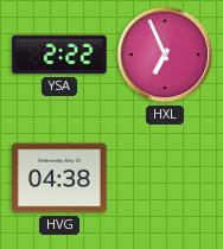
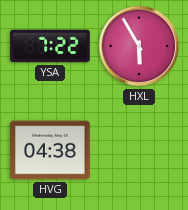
YSA: 2:22 -> 7:22
HXL: 6:56 -> 5:55
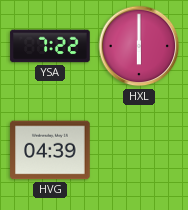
HXL: 5:55 -> 6:00
HVG: 04:38 -> 04:39
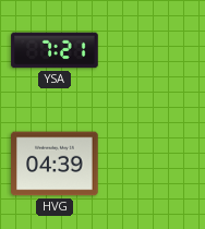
YSA: 7:22 -> 7:21
HXL: 6:00 -> none
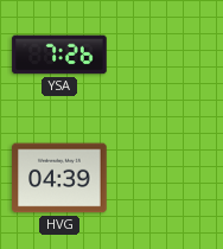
YSA: 7:21 -> 7:26
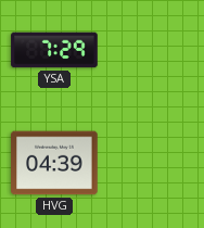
YSA: 7:26 -> 7:29
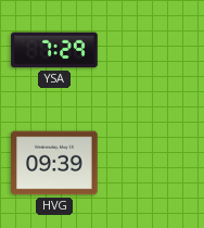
HVG: 04:39 -> 09:39
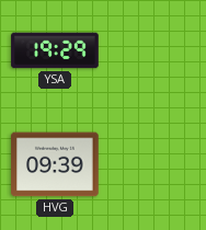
YSA: 7:29 -> 19:29
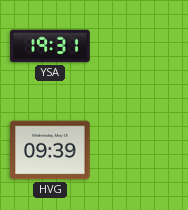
YSA: 19:29 -> 19:31
